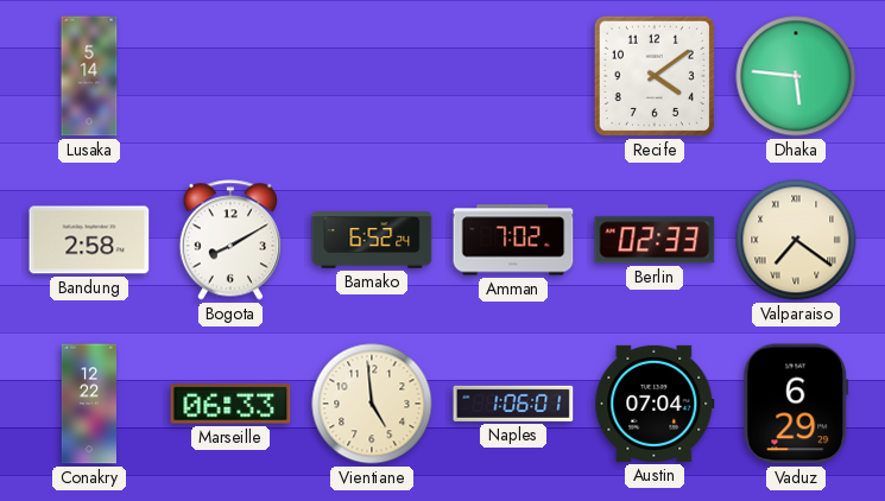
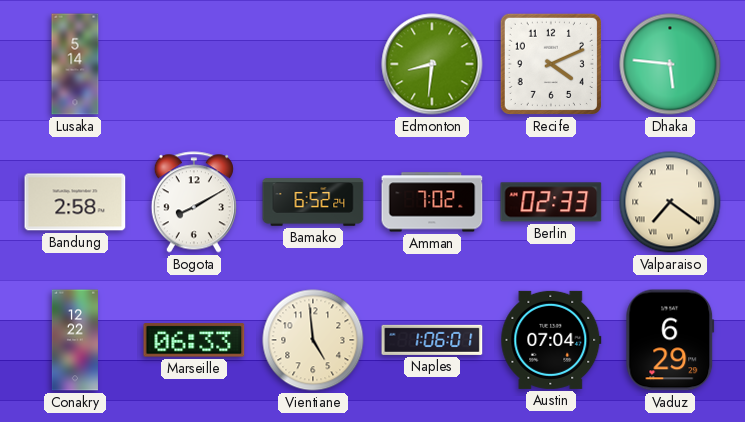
Edmonton: none -> 8:31
Recife: 4:09 -> 4:11
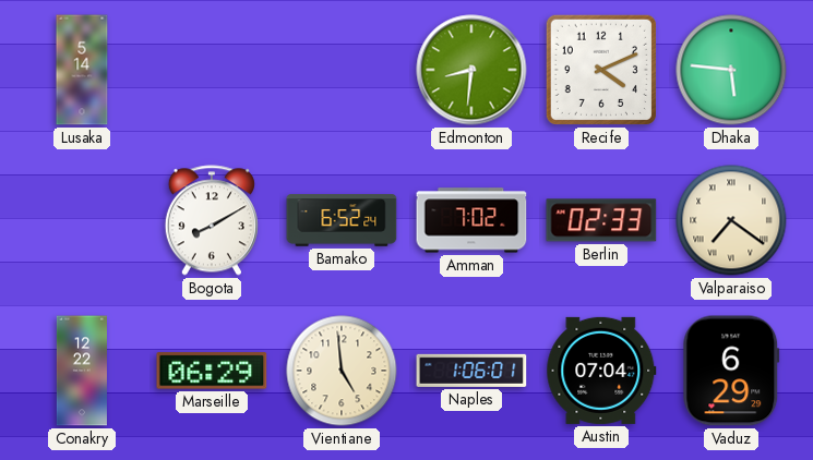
Bandung: 2:58 -> none
Marseille: 06:33 -> 06:29
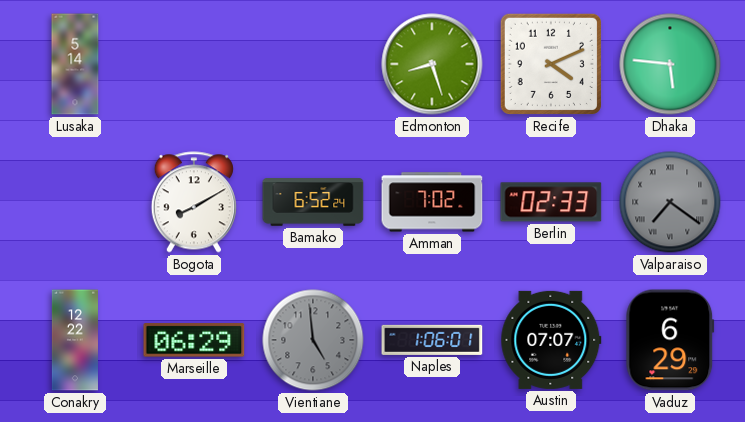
Edmonton: 8:31 -> 8:27
Valparaiso dial: cream -> grey
Vientiane dial: cream -> grey
Austin: 07:04 -> 07:07
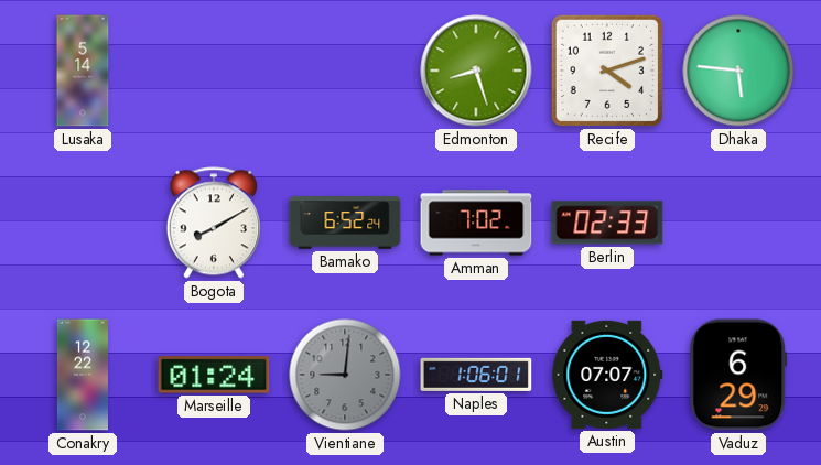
Recife: 4:11 -> 4:12
Valparaiso: 7:21 -> none
Marseille: 06:29 -> 01:24
Vientiane: 4:59 -> 9:01
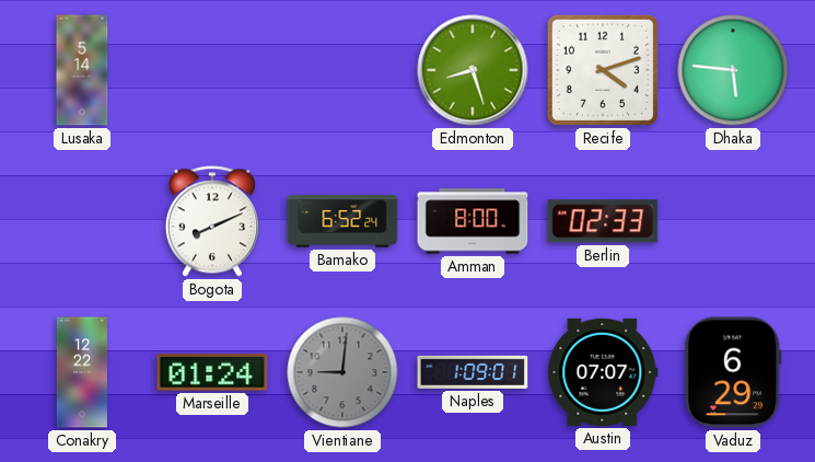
Bogota: 8:10 -> 8:11
Amman: 7:02 -> 8:00
Naples: 1:06 -> 1:09
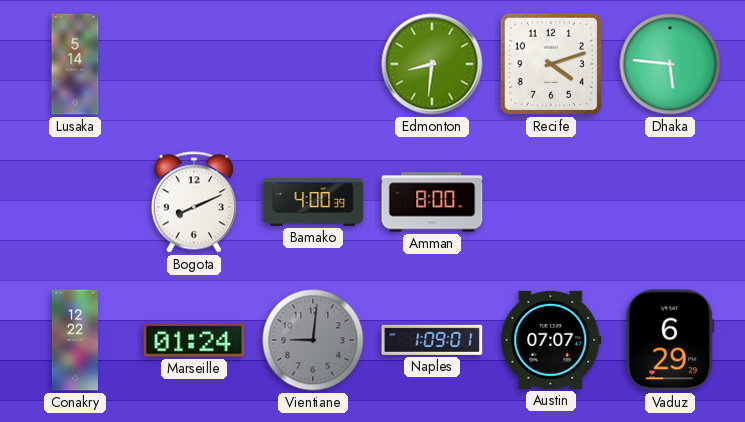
Edmonton: 8:27 -> 8:31
Bamako: 6:52 -> 4:00
Berlin: 02:33 -> none
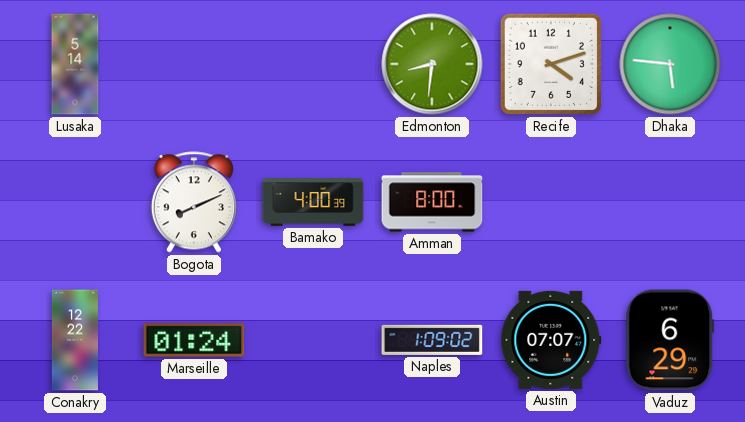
Vientiane: 9:01 -> none
Naples: 1:09:01 -> 1:09:02
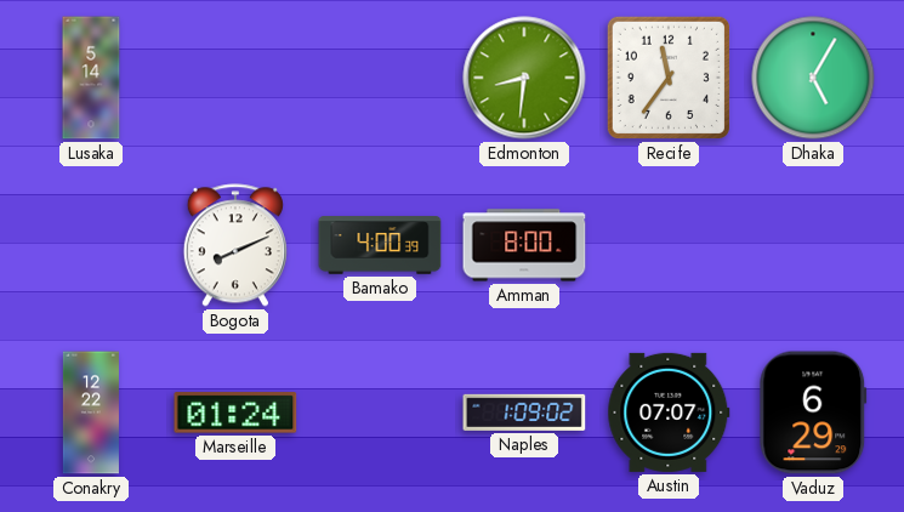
Recife: 4:12 -> 11:36
Dhaka: 5:46 -> 5:05
